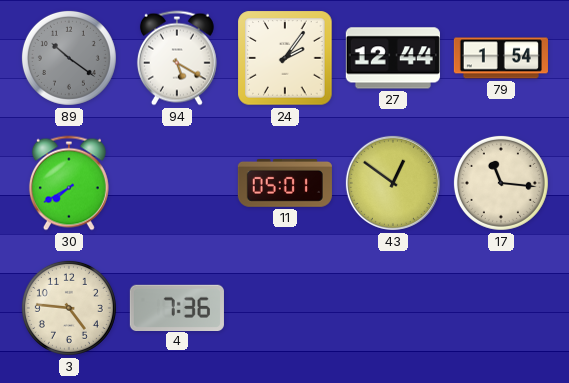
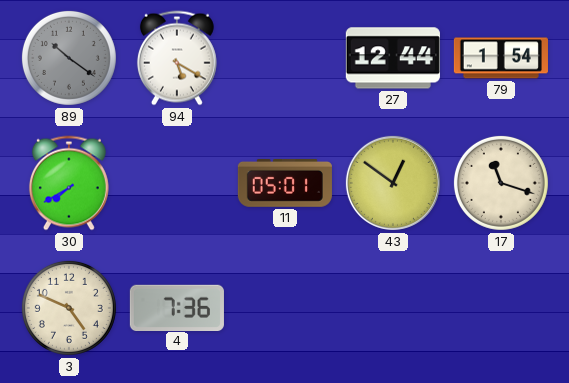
24: 2:06 -> none
17: 11:16 -> 11:18
3: 4:46 -> 4:49
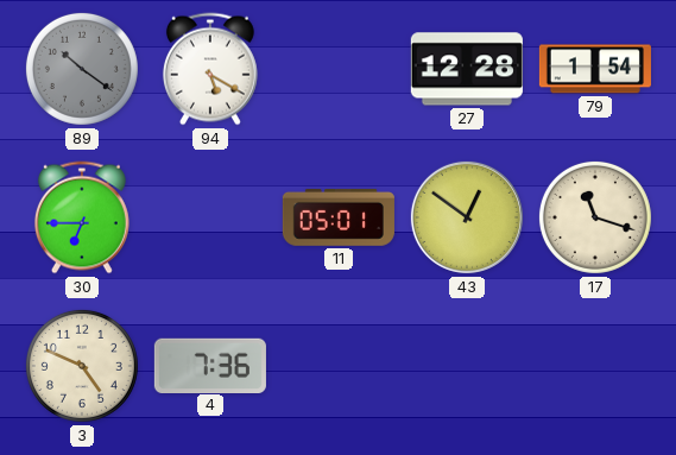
27: 12:44 -> 12:28
30: 7:40 -> 6:45
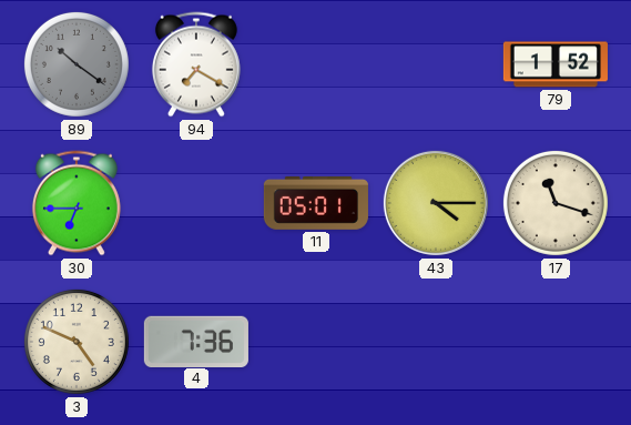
94: 5:20 -> 7:20
27: 12:28 -> none
79: 1:54 -> 1:52
43: 12:51 -> 4:15
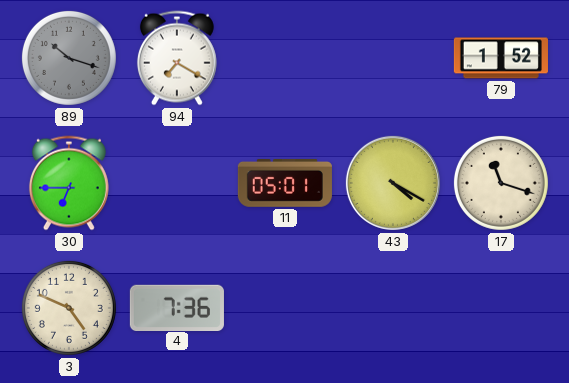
89: 10:21 -> 10:18
43: 4:15 -> 4:20
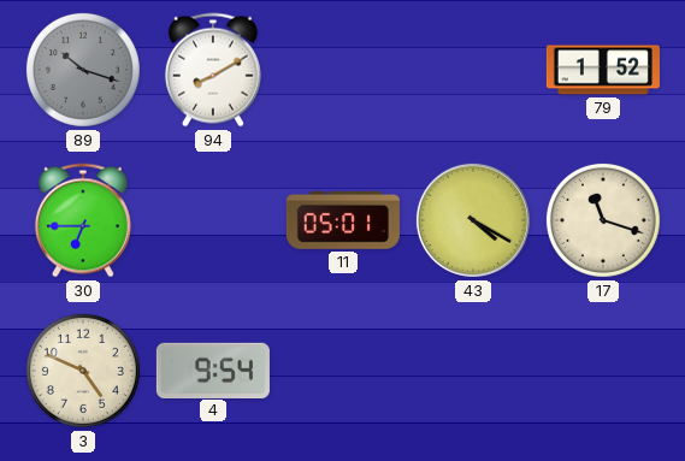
94: 7:20 -> 8:10
4: 7:36 -> 9:54
